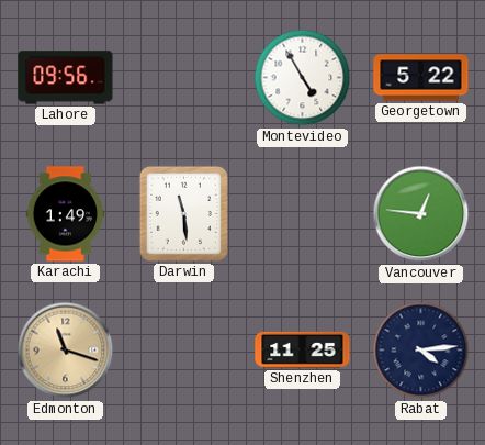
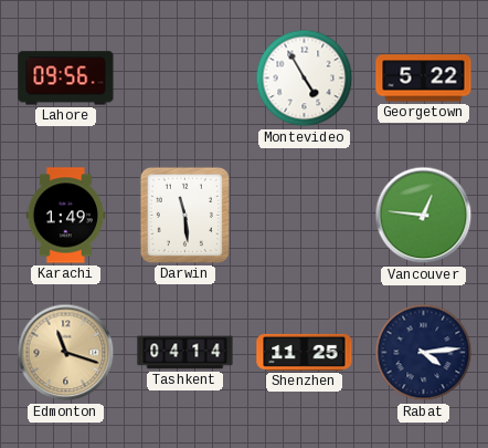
Tashkent: none -> 04:14
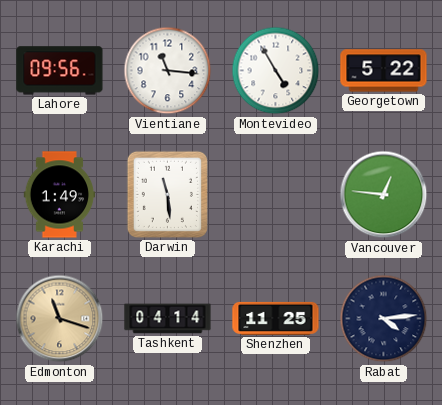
Vientiane: none -> 11:16
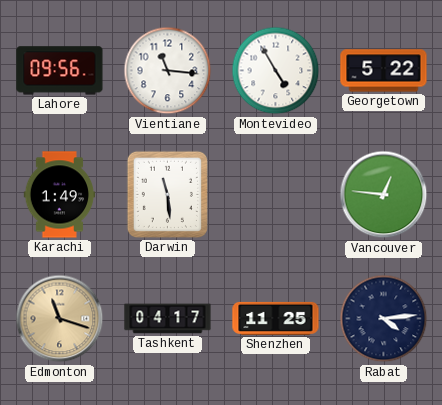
Tashkent: 04:14 -> 04:17
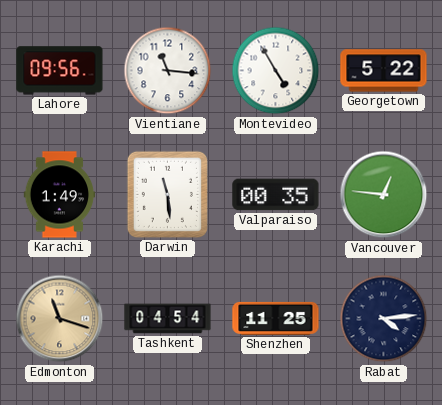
Valparaiso: none -> 00:35
Tashkent: 04:17 -> 04:54
